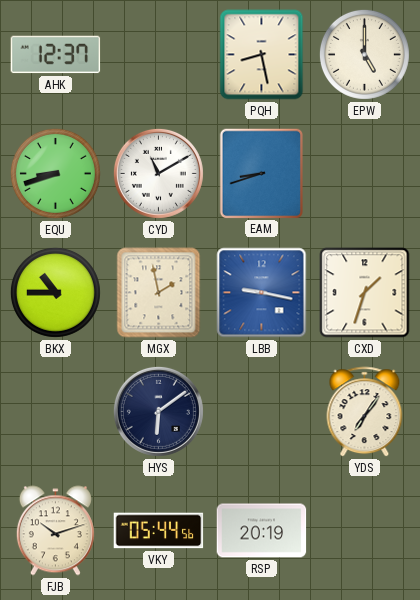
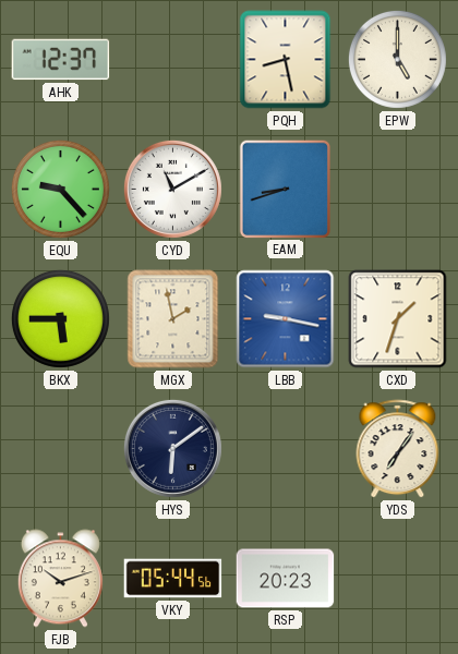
EQU: 8:42 -> 9:23
BKX: 10:45 -> 5:45
RSP: 20:19 -> 20:23
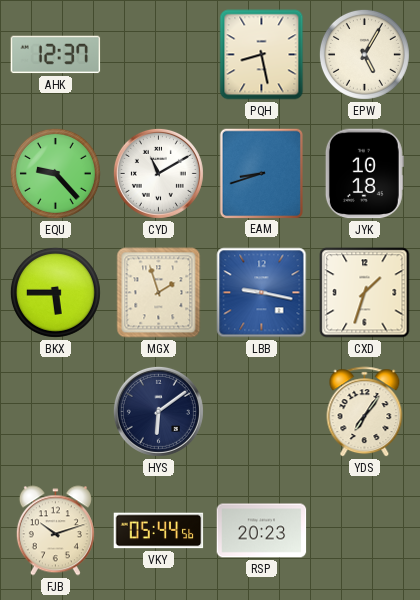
EPW: 5:00 -> 5:05
JYK: none -> 10:18
MGX: 1:58 -> 1:57
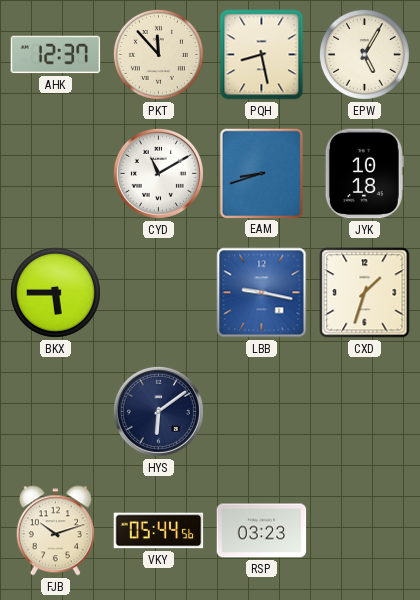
PKT: none -> 11:53
EQU: 9:23 -> none
MGX: 1:57 -> none
YDS: 7:06 -> none
RSP: 20:23 -> 03:23
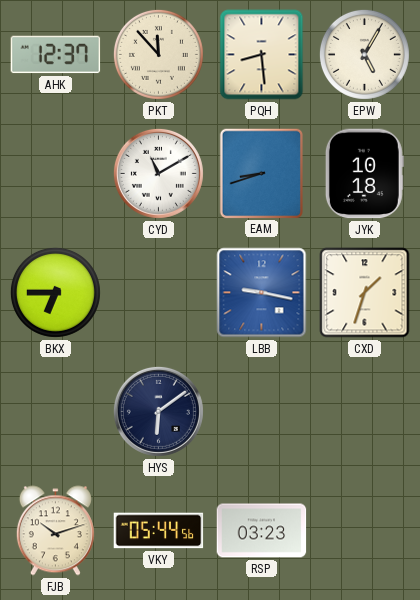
PQH: 8:28 -> 8:29
BKX: 5:45 -> 6:45
